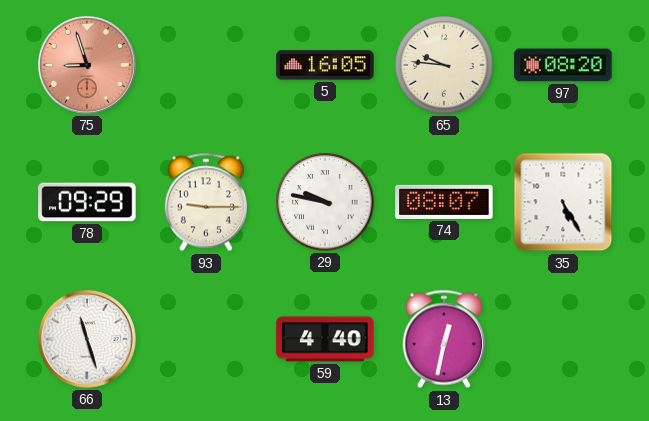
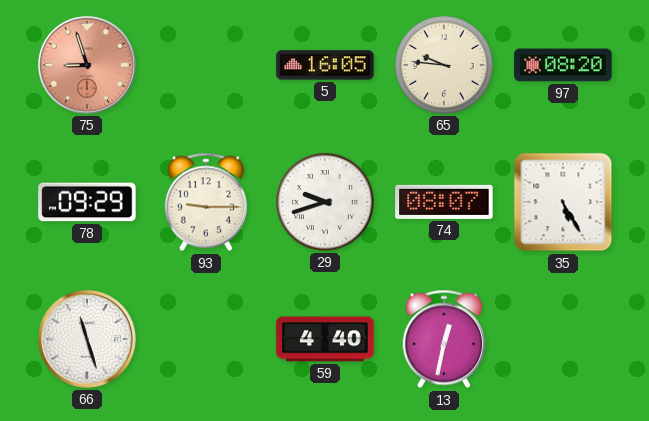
29: 9:47 -> 9:42
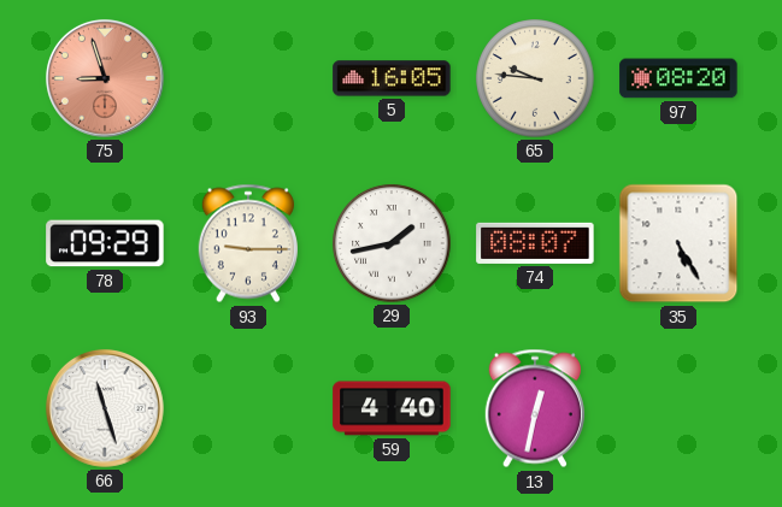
29: 9:42 -> 1:43
